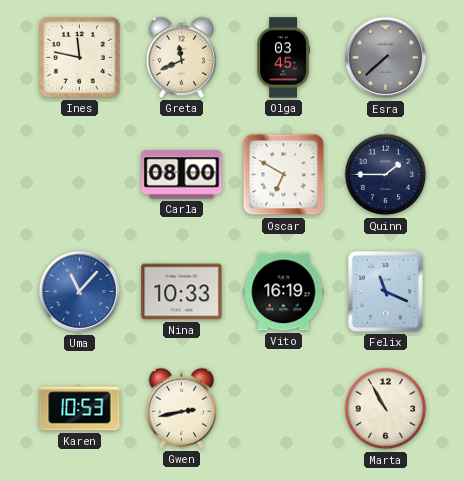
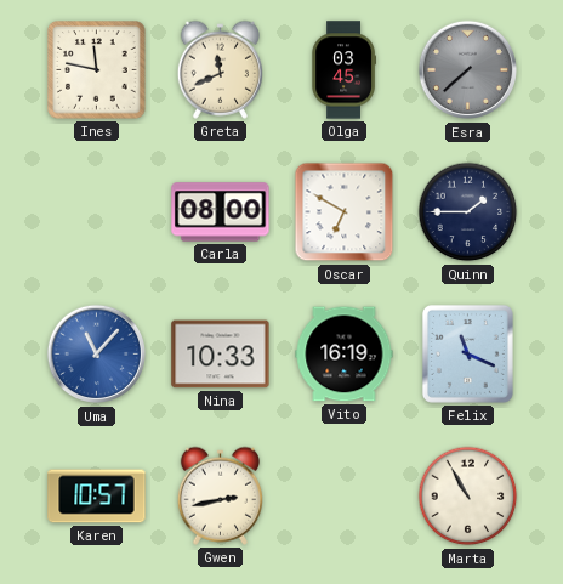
Karen: 10:53 -> 10:57
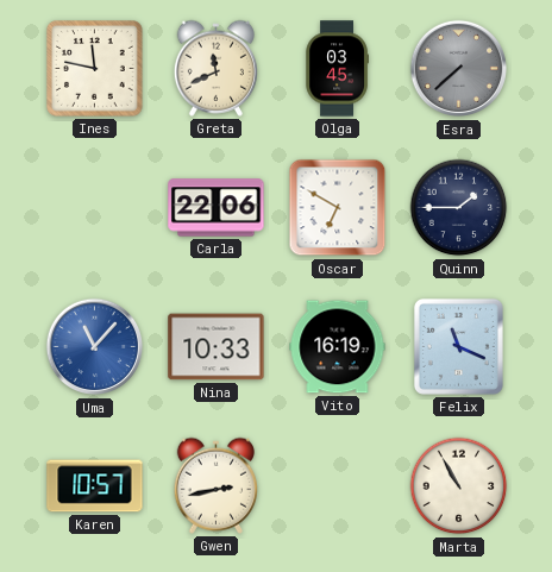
Carla: 08:00 -> 22:06
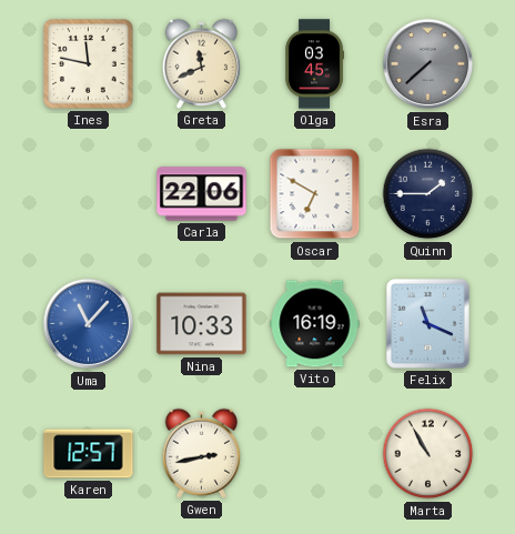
Karen: 10:57 -> 12:57
